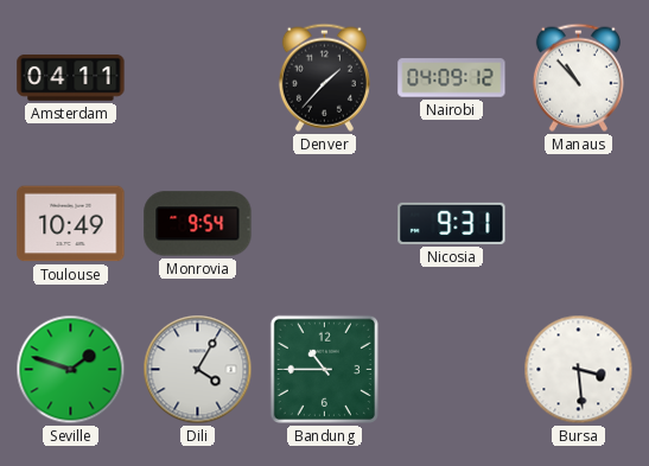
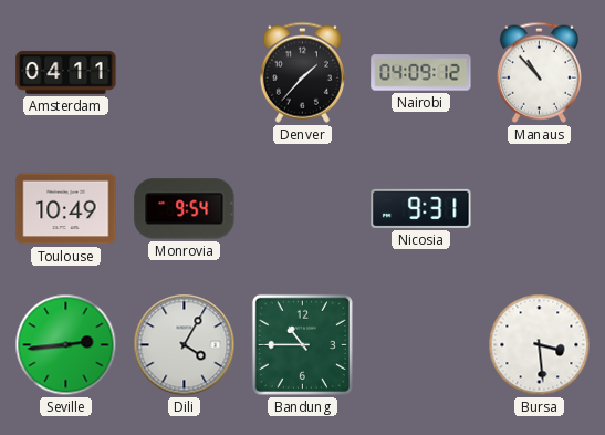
Seville: 1:48 -> 2:44
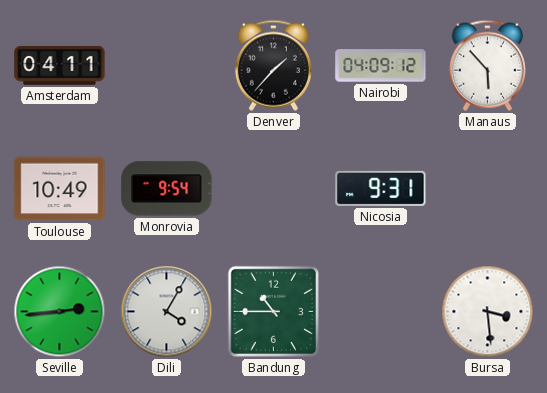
Manaus: 10:53 -> 5:53
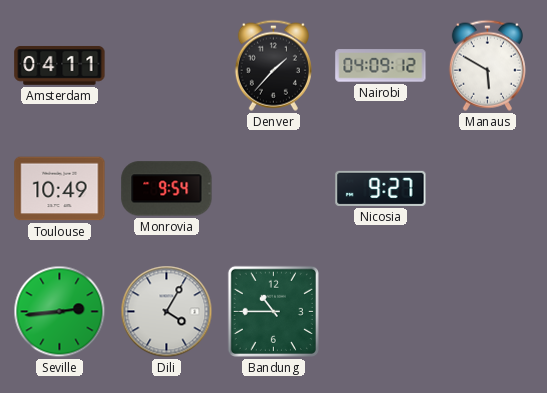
Manaus: 5:53 -> 5:50
Nicosia: 9:31 -> 9:27
Bursa: 3:29 -> none
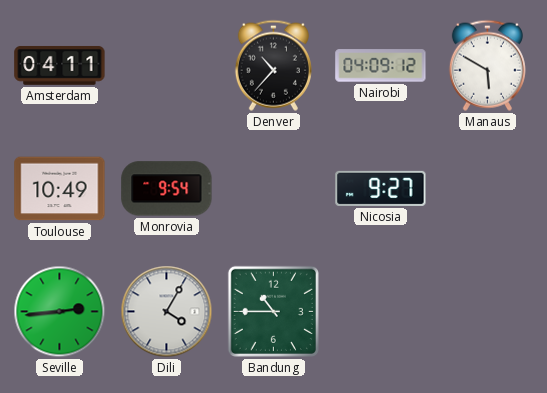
Denver: 1:37 -> 10:37
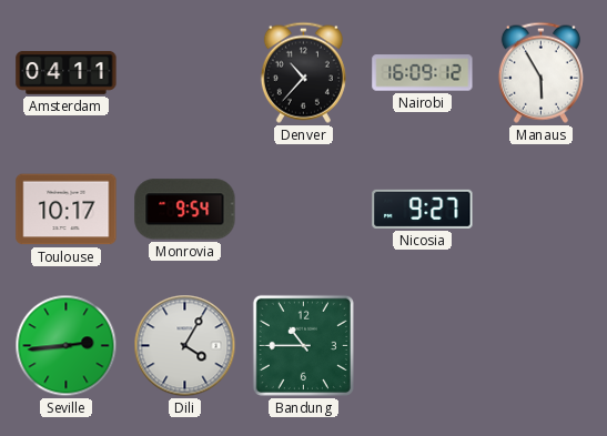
Nairobi: 04:09 -> 16:09
Manaus: 5:50 -> 5:55
Toulouse: 10:49 -> 10:17
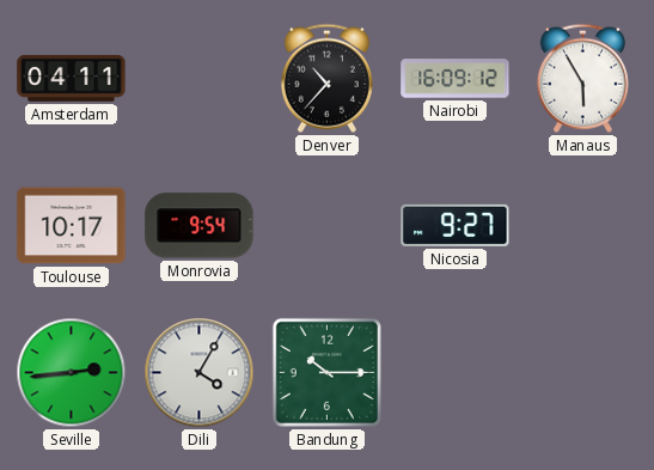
Bandung: 10:45 -> 10:15
